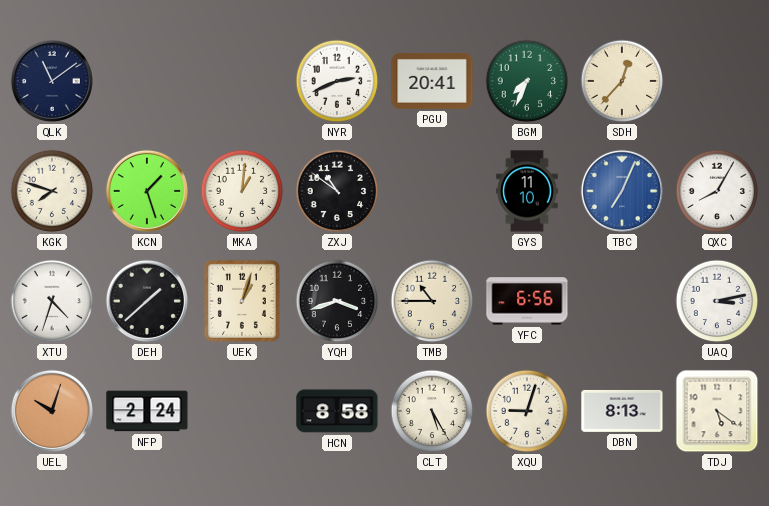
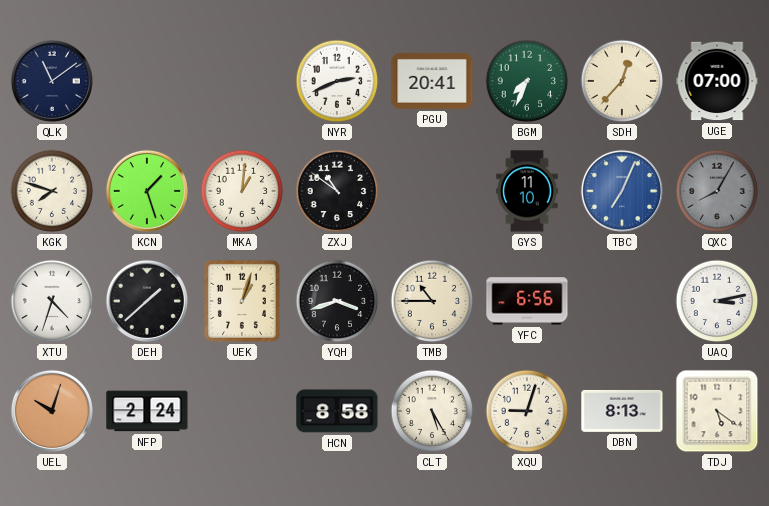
UGE: none -> 07:00
QXC dial: white -> grey
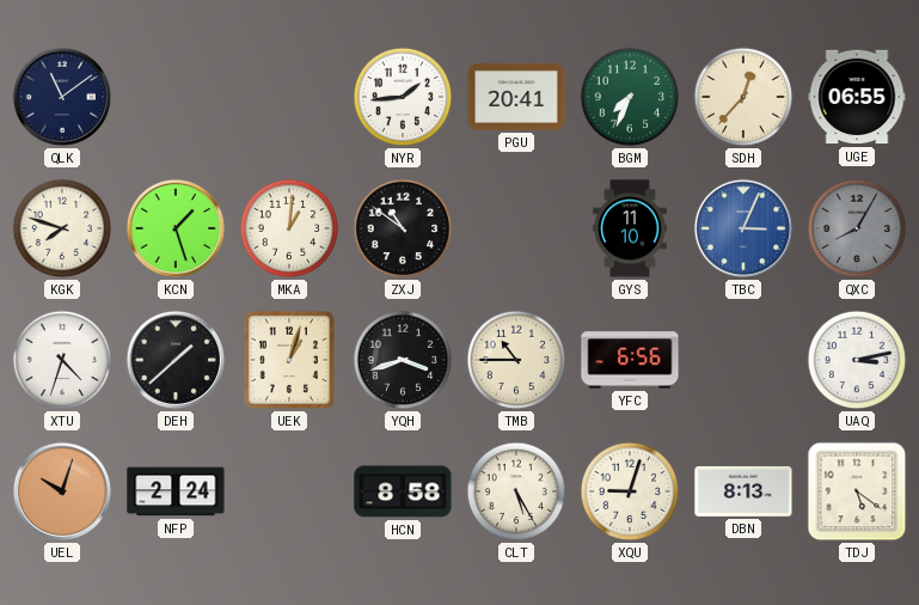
NYR: 2:41 -> 1:44
UGE: 07:00 -> 06:55
TBC: 7:04 -> 3:04
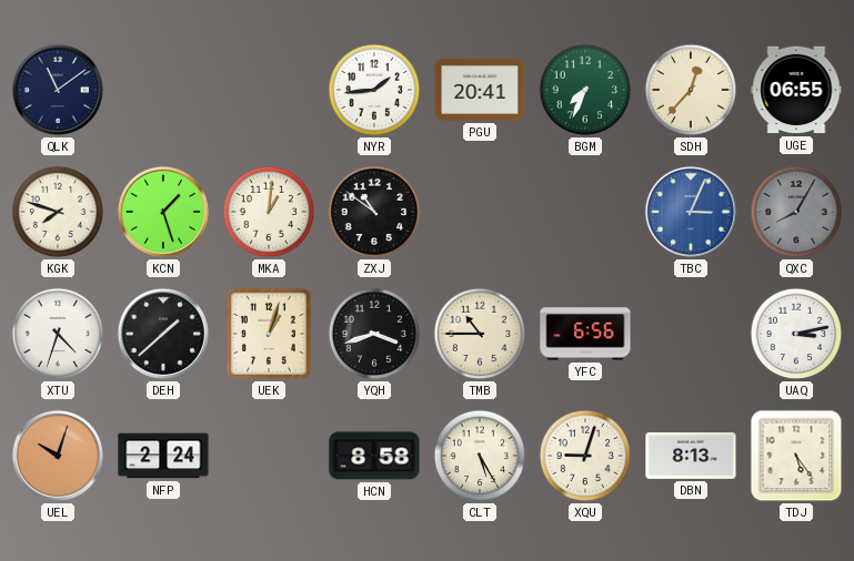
GYS: 11:10 -> none
TDJ: 5:21 -> 5:24
